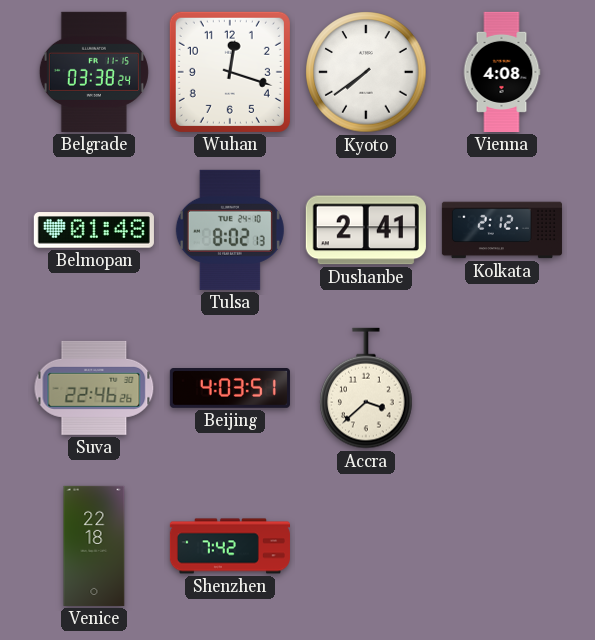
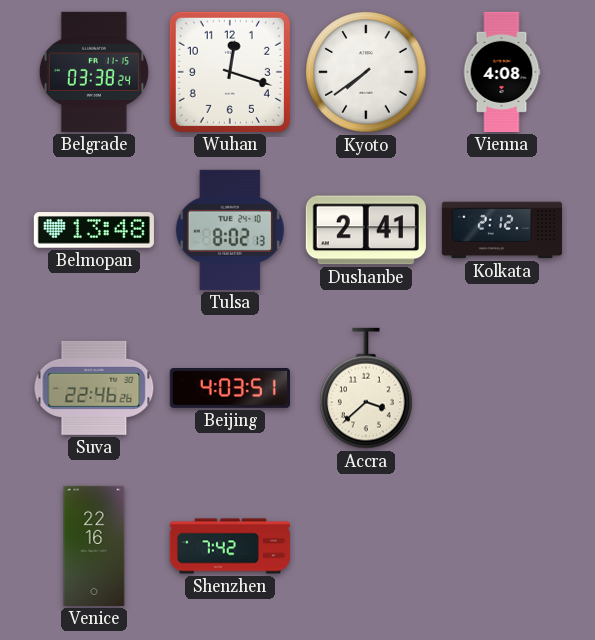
Belmopan: 01:48 -> 13:48
Venice: 22:18 -> 22:16
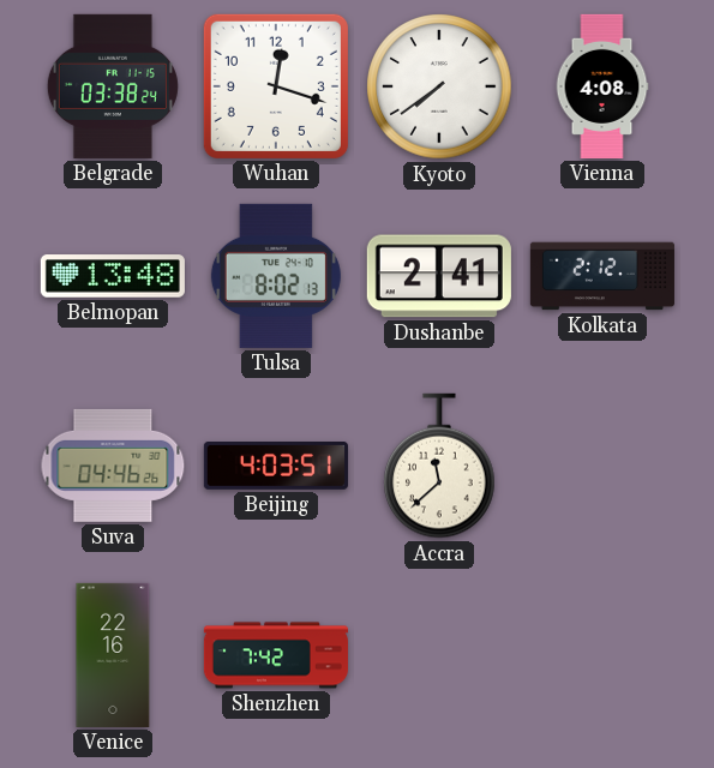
Suva: 22:46 -> 04:46
Accra: 3:38 -> 11:38
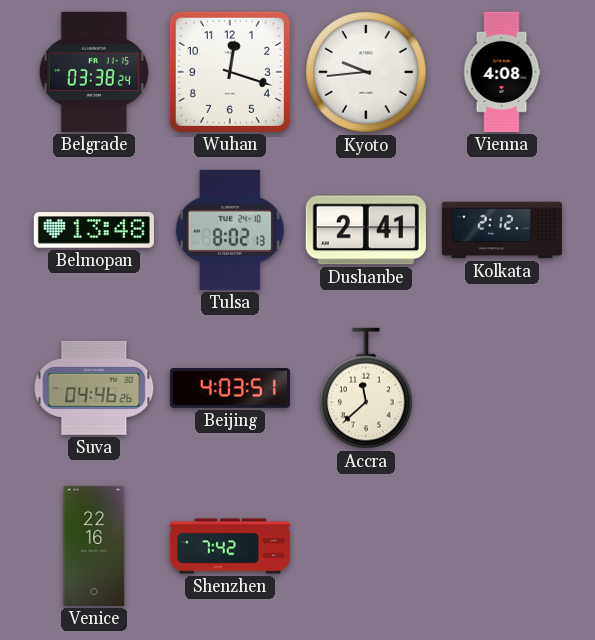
Kyoto: 7:39 -> 9:44
